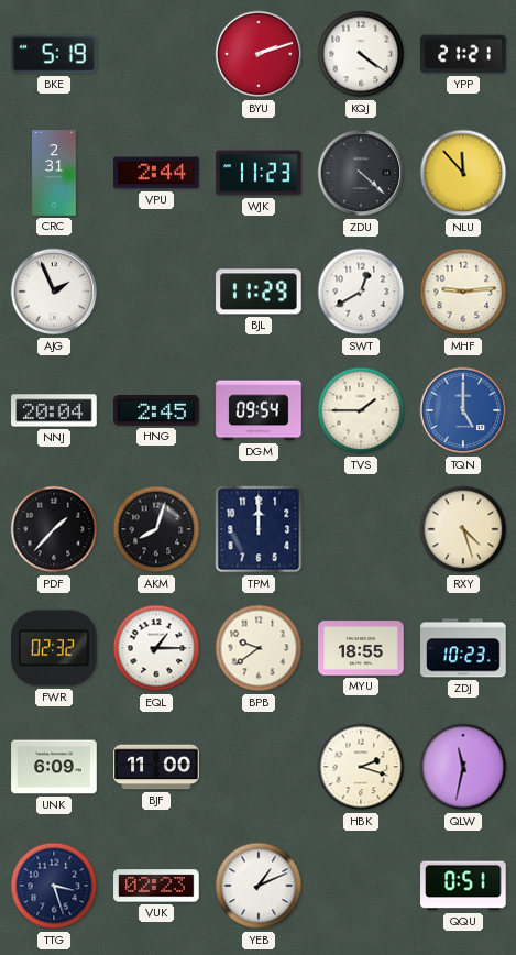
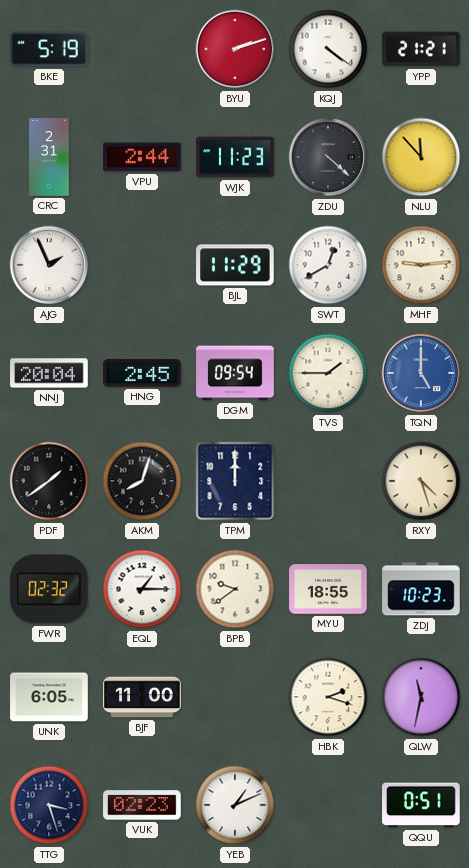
PDF: 1:37 -> 1:39
UNK: 6:09 -> 6:05
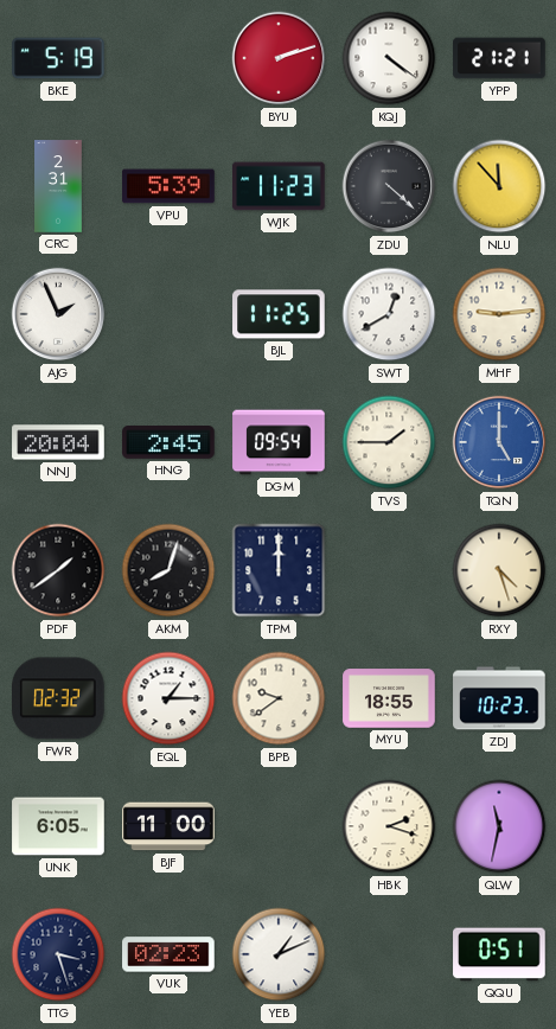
VPU: 2:44 -> 5:39
BJL: 11:29 -> 11:25
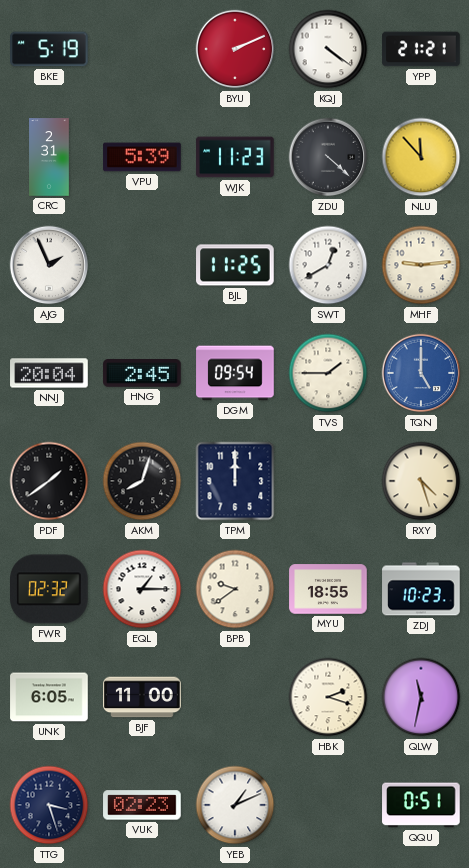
BYU: 2:12 -> 2:11
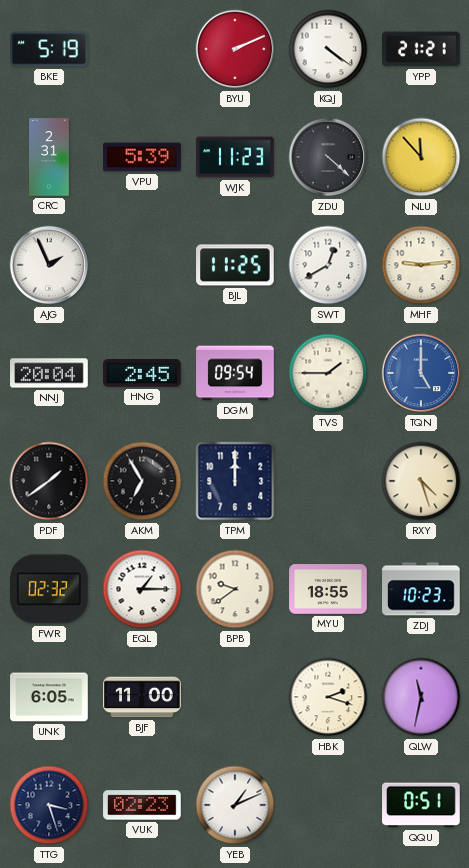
AKM: 8:03 -> 6:55
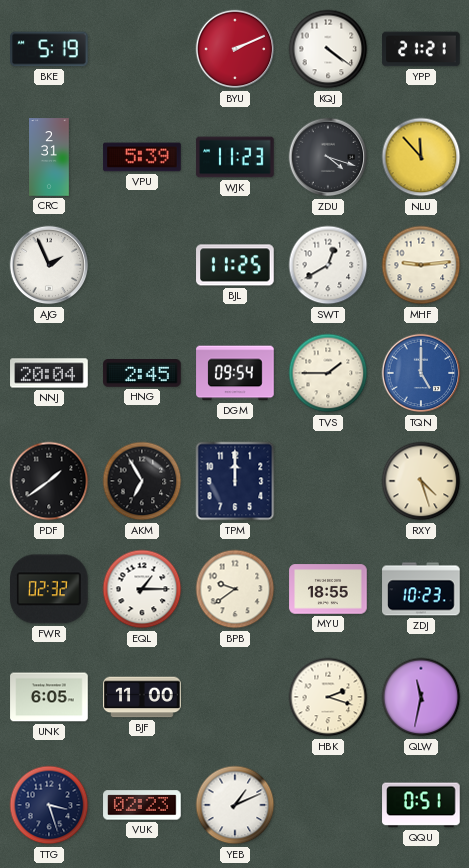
ZDU: 4:22 -> 4:18
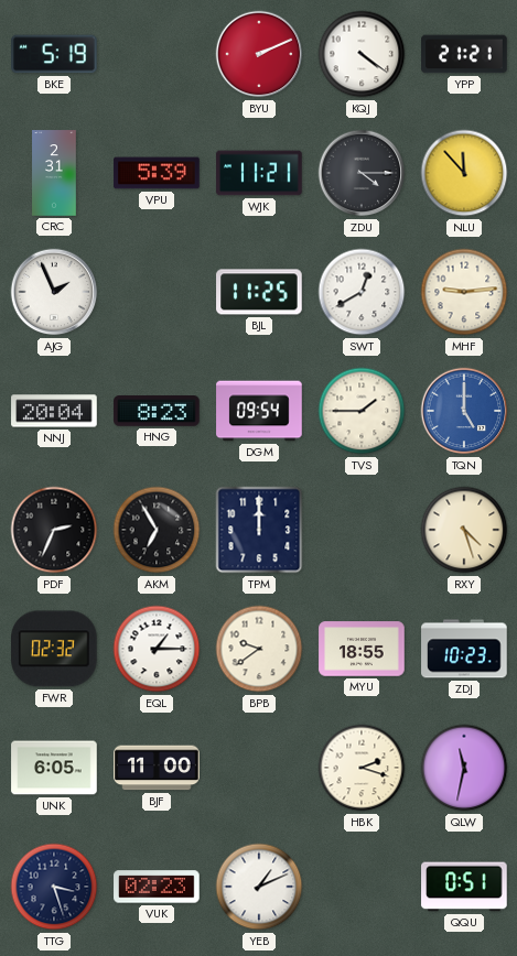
WJK: 11:23 -> 11:21
ZDU: 4:18 -> 4:15
HNG: 2:45 -> 8:23
PDF: 1:39 -> 2:34
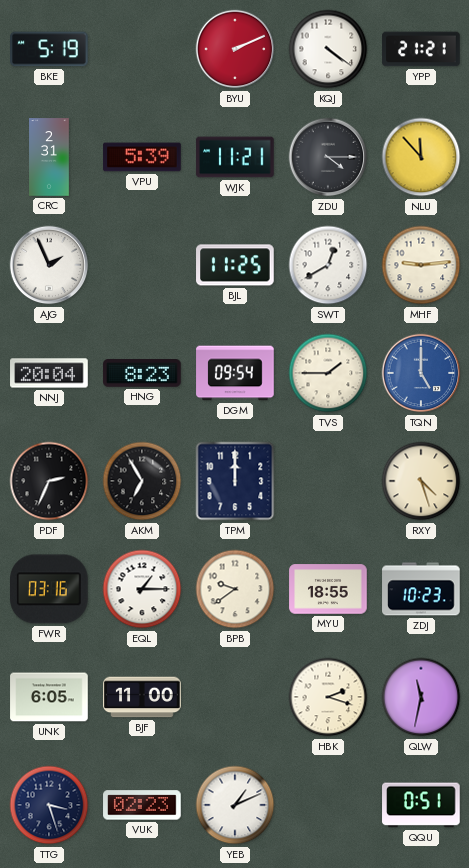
FWR: 02:32 -> 03:16
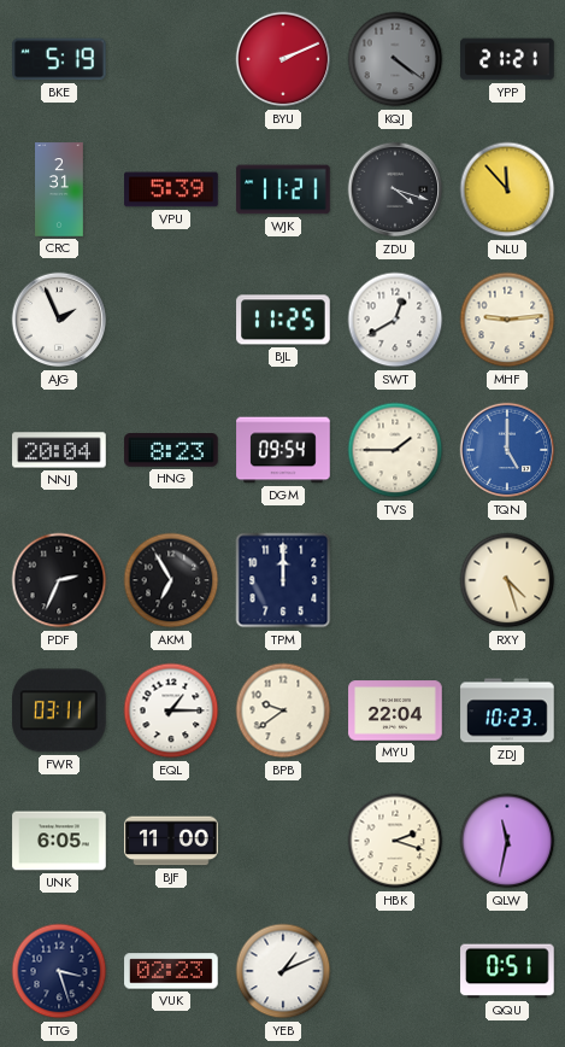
KQJ dial: white -> grey
ZDU: 4:15 -> 4:18
FWR: 03:16 -> 03:11
MYU: 18:55 -> 22:04
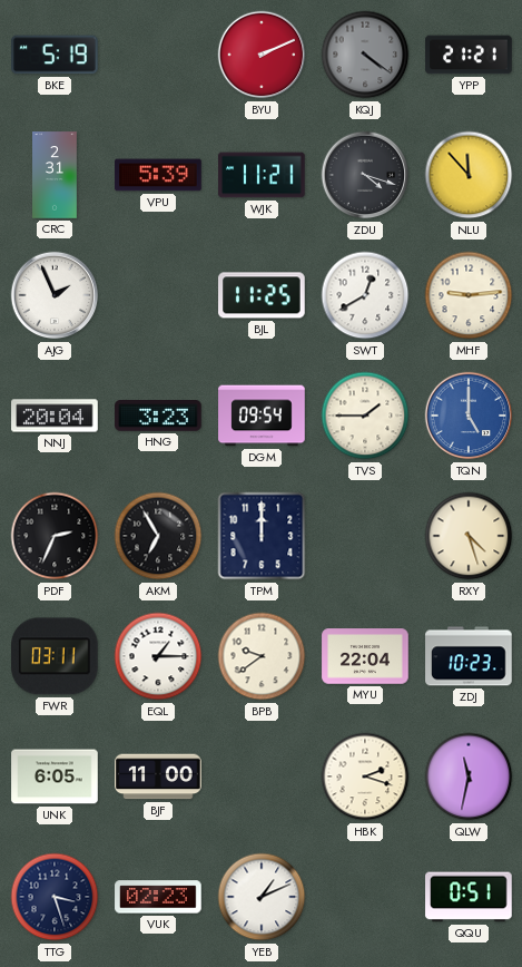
HNG: 8:23 -> 3:23
